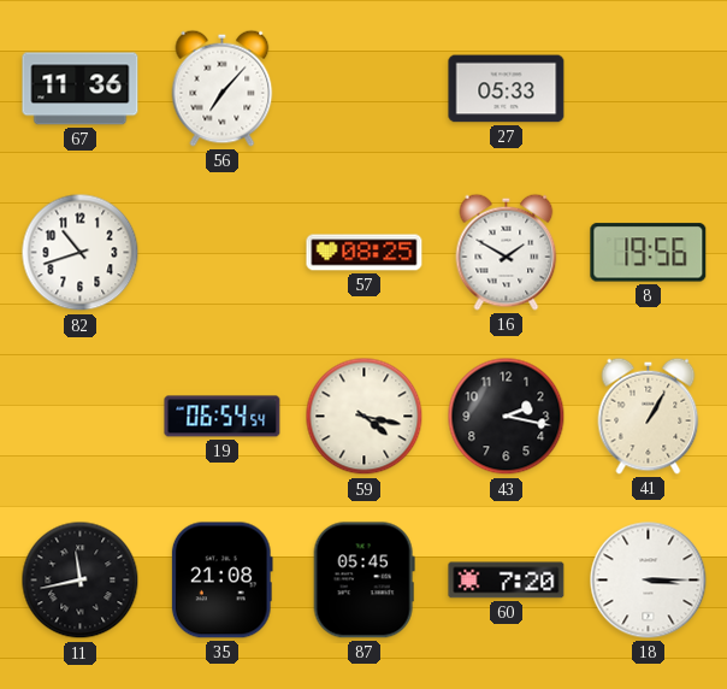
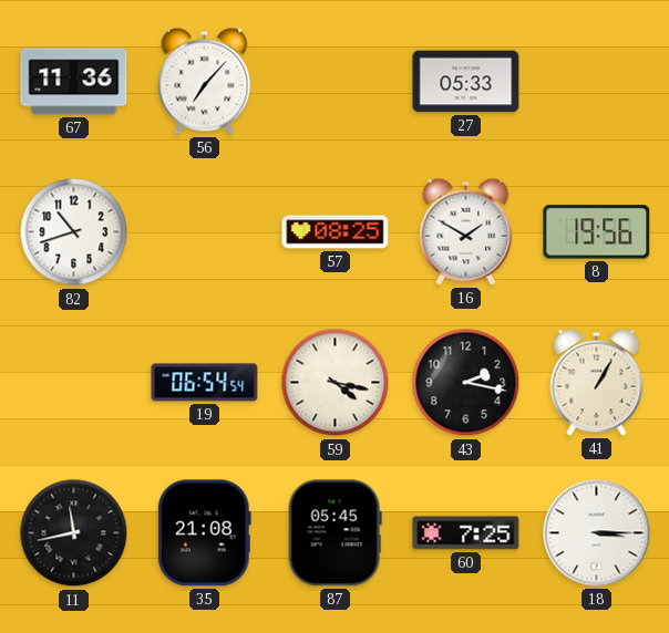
60: 7:20 -> 7:25
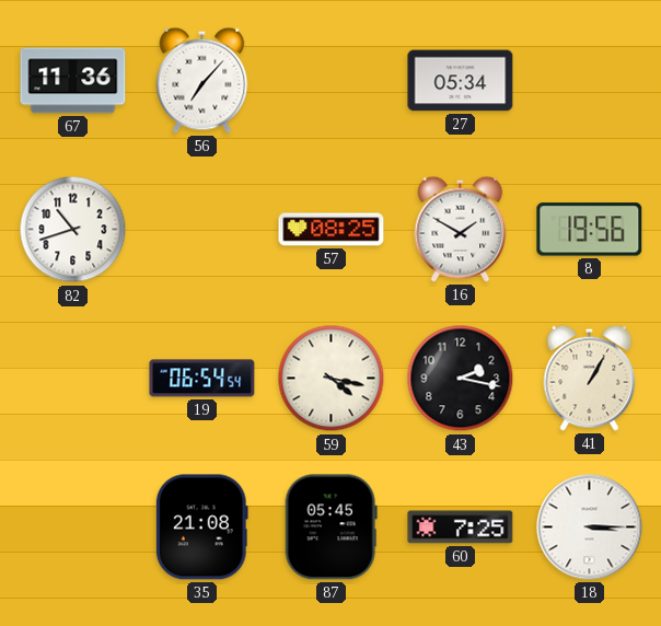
27: 05:33 -> 05:34
11: 11:43 -> none
